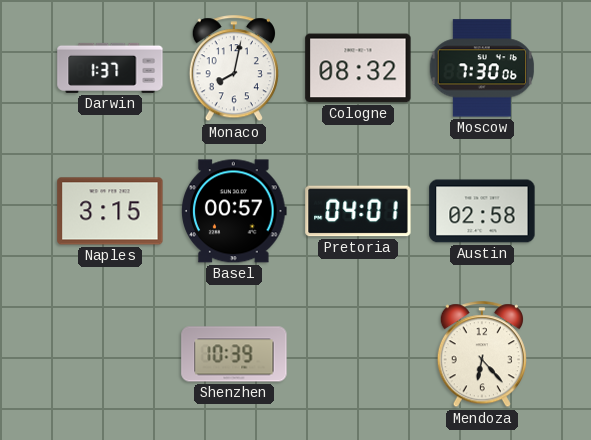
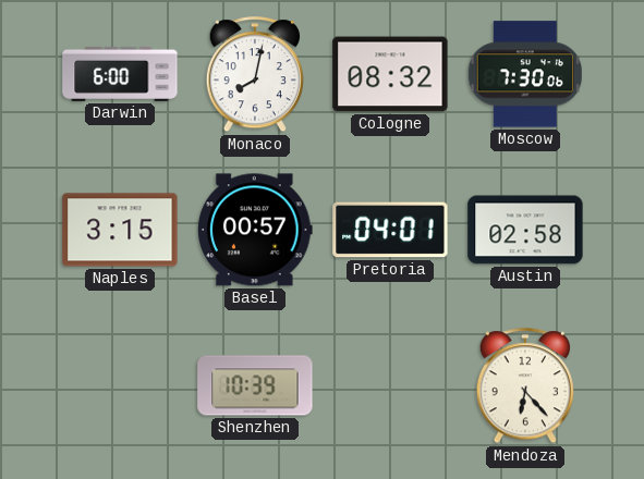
Darwin: 1:37 -> 6:00
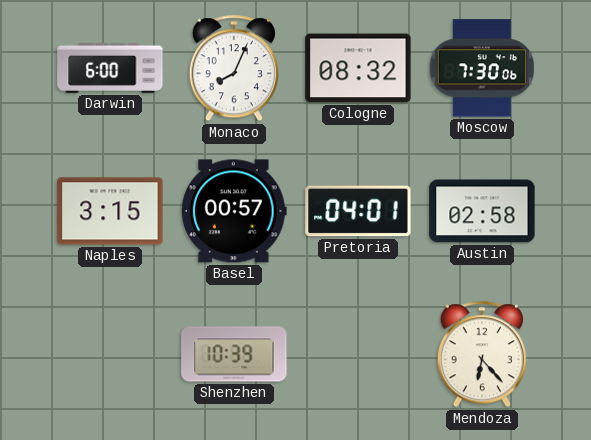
Monaco: 8:02 -> 8:04
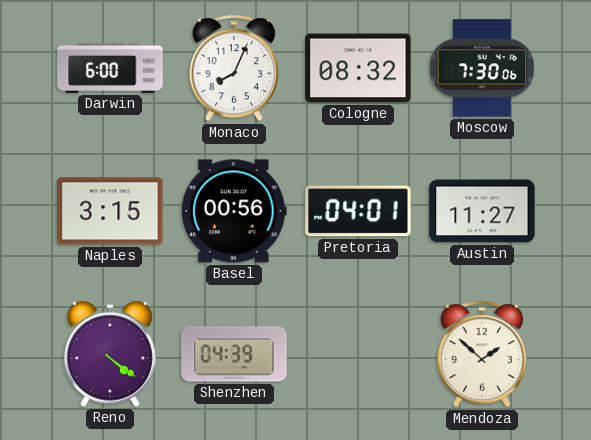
Basel: 00:57 -> 00:56
Austin: 02:58 -> 11:27
Reno: none -> 4:21
Shenzhen: 10:39 -> 04:39
Mendoza: 6:23 -> 1:52
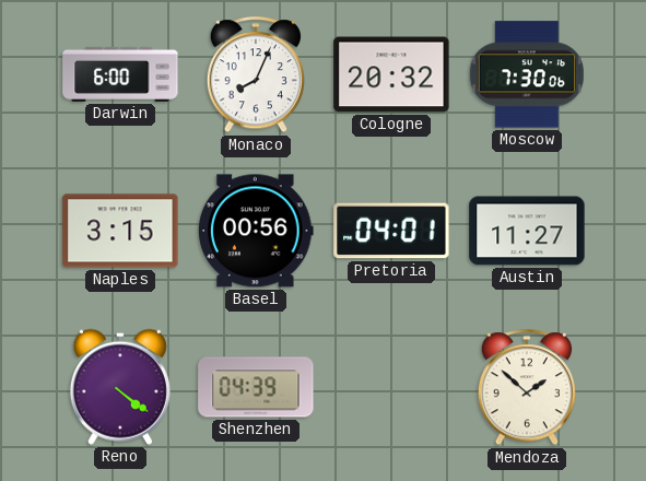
Cologne: 08:32 -> 20:32
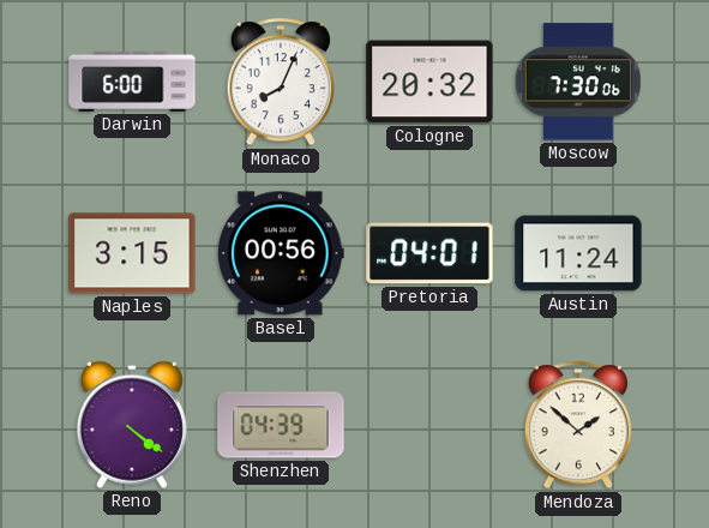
Austin: 11:27 -> 11:24
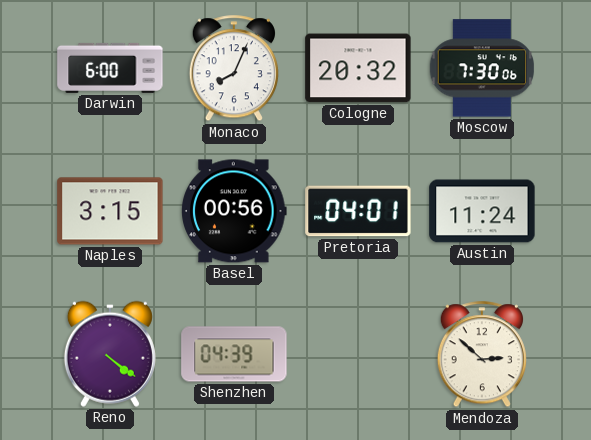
Mendoza: 1:52 -> 2:52
